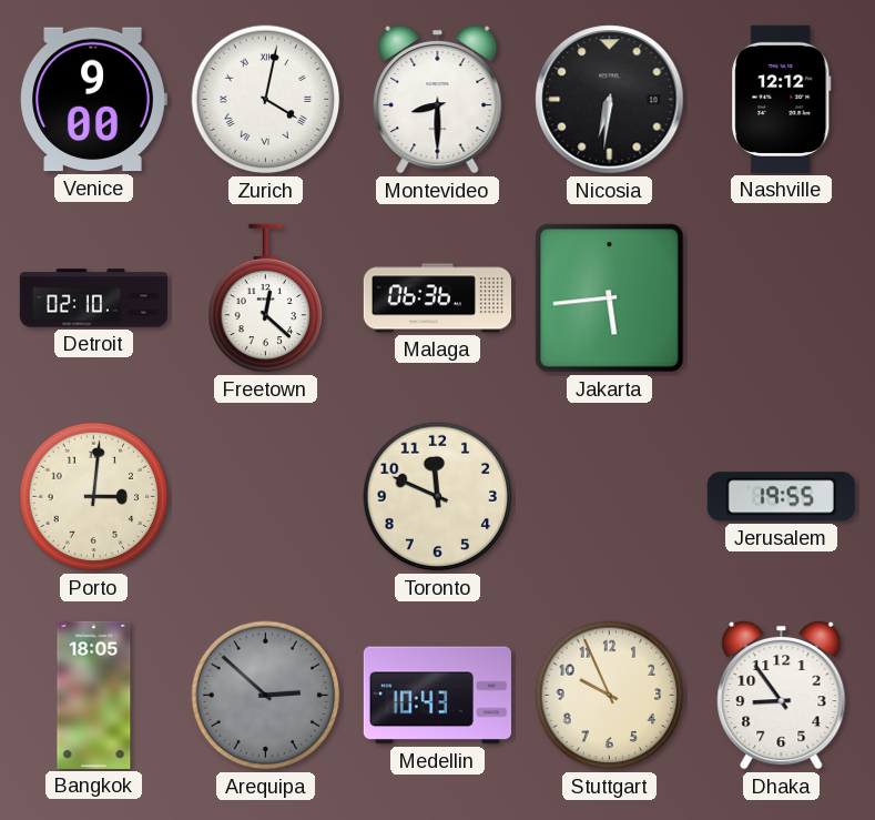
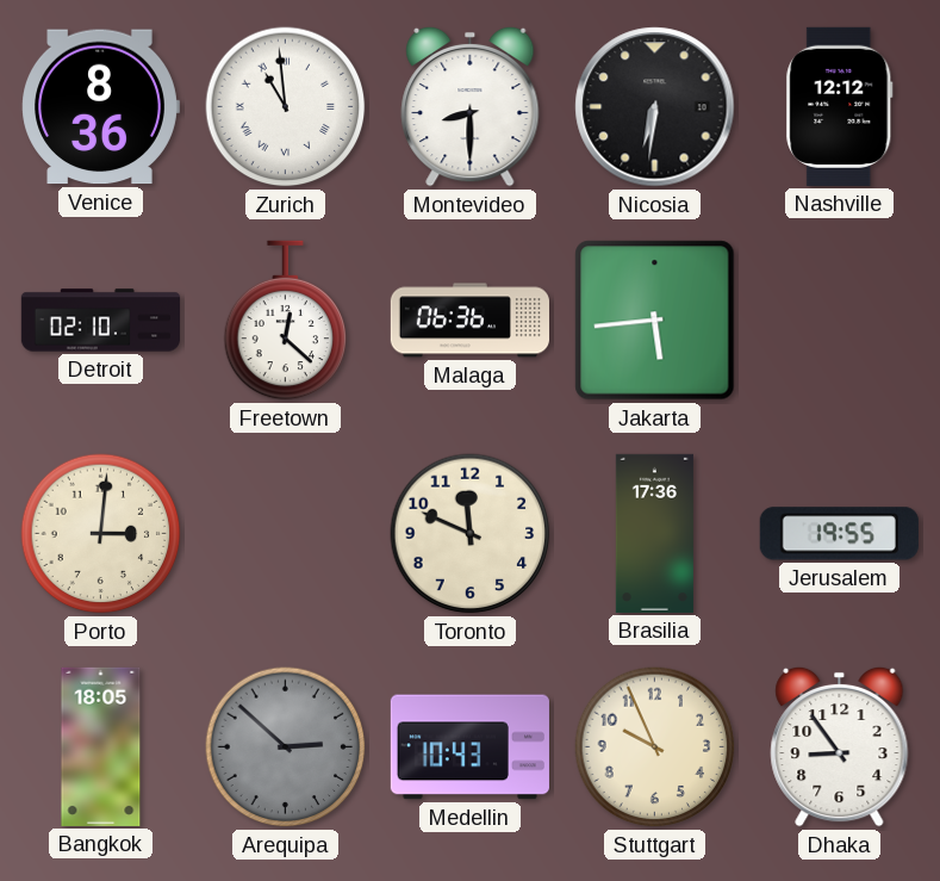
Venice: 9:00 -> 8:36
Zurich: 4:02 -> 10:59
Brasilia: none -> 17:36
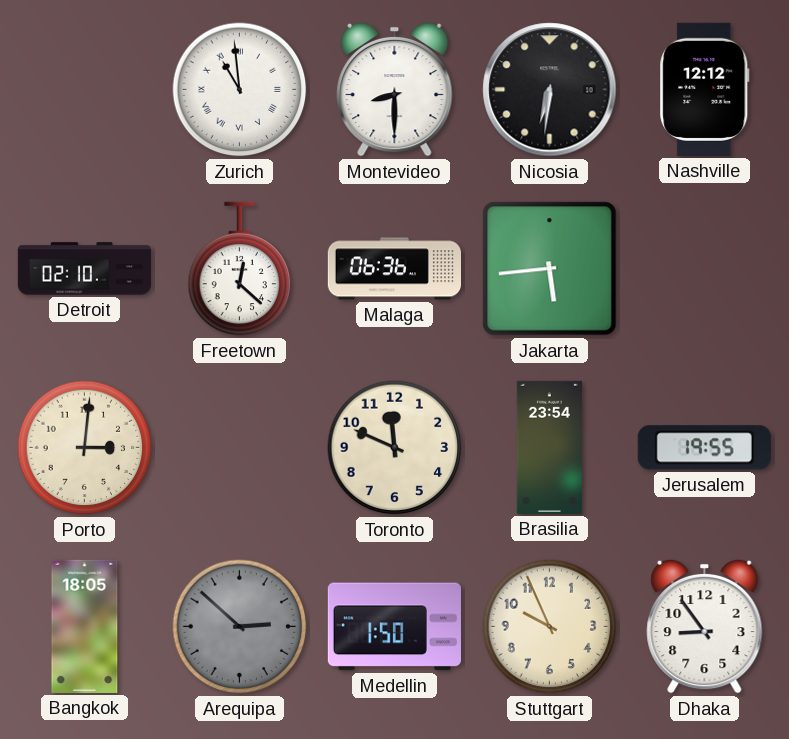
Venice: 8:36 -> none
Brasilia: 17:36 -> 23:54
Medellin: 10:43 -> 1:50
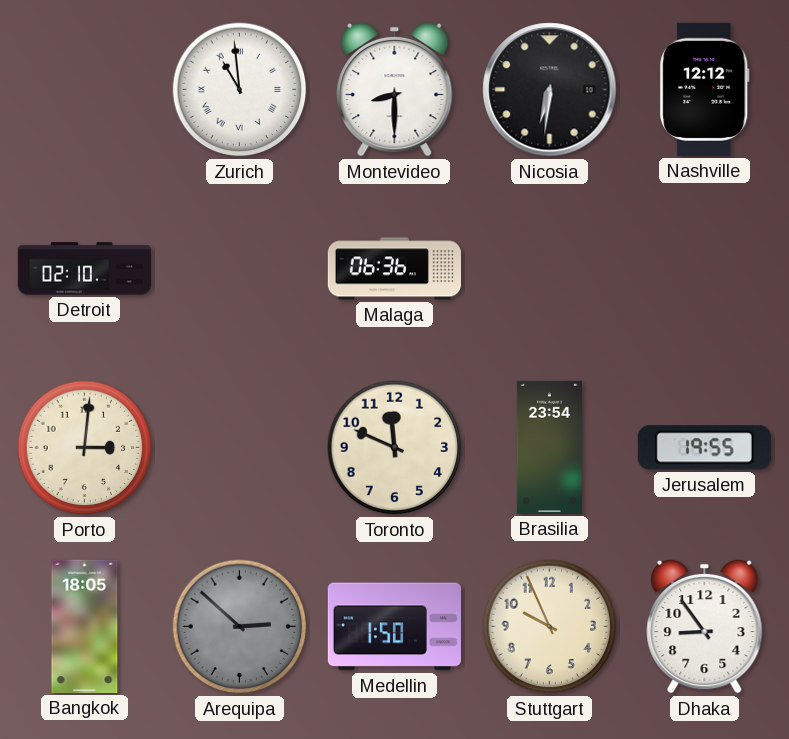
Freetown: 12:22 -> none
Jakarta: 5:44 -> none
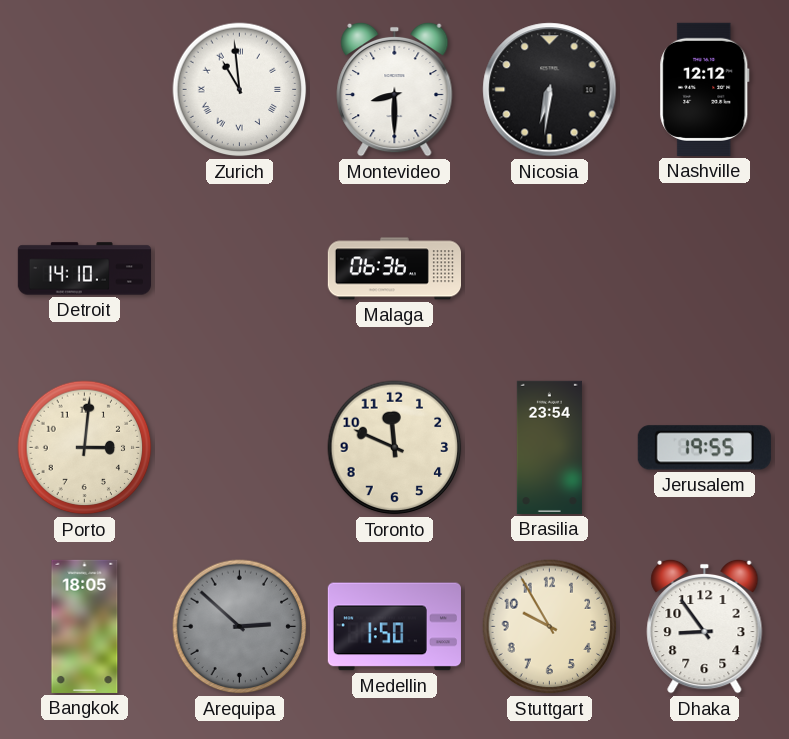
Detroit: 02:10 -> 14:10
Stuttgart: 9:56 -> 9:55
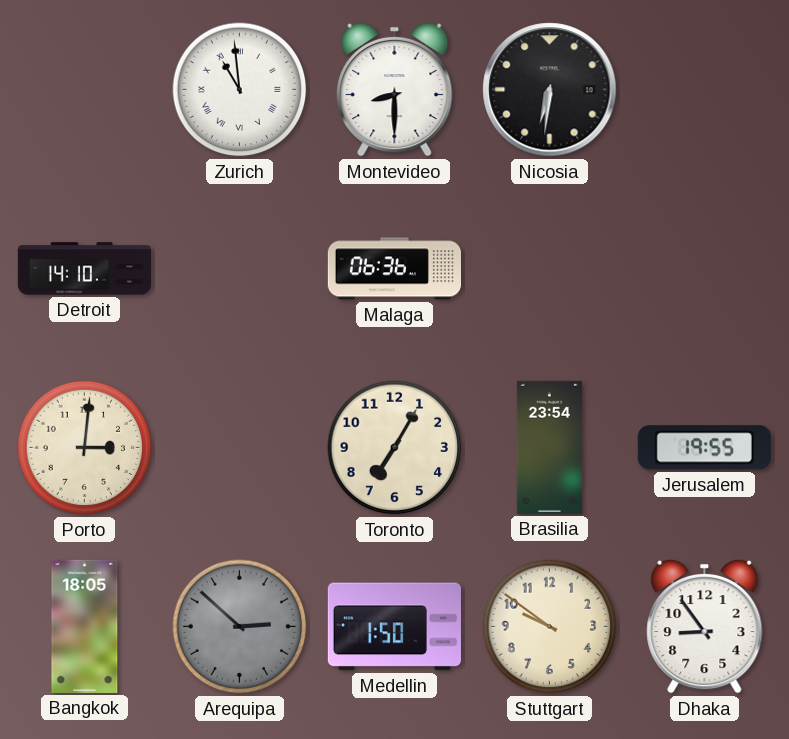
Nashville: 12:12 -> none
Toronto: 11:49 -> 7:05
Stuttgart: 9:55 -> 9:51
